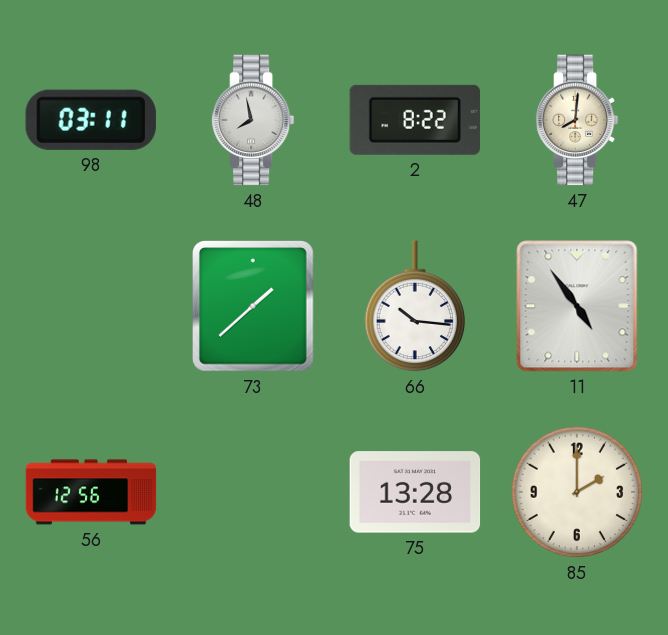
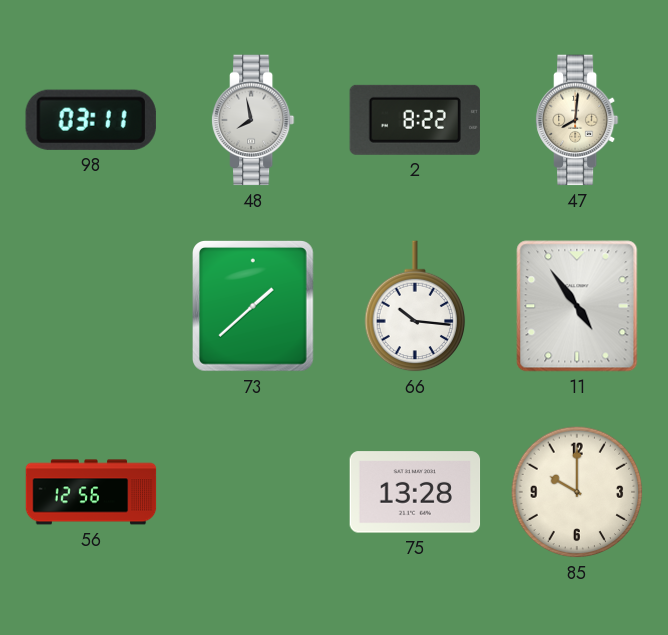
85: 2:00 -> 10:00
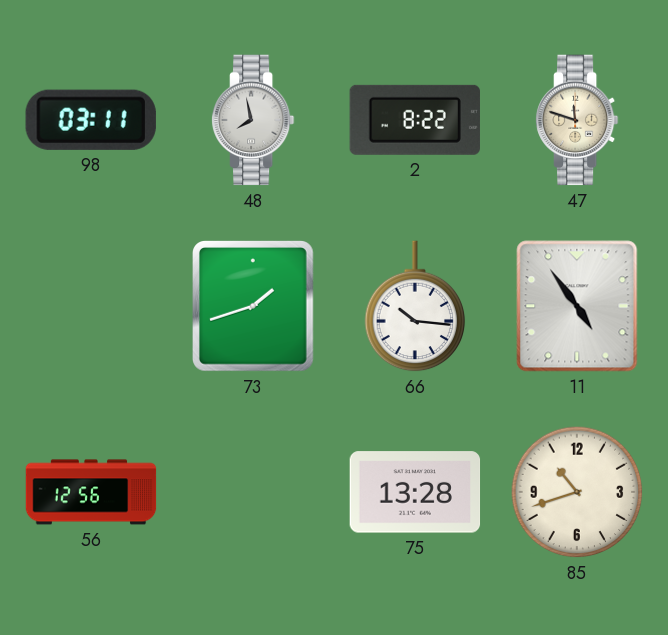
47: 8:01 -> 11:48
73: 1:38 -> 1:42
85: 10:00 -> 10:42
